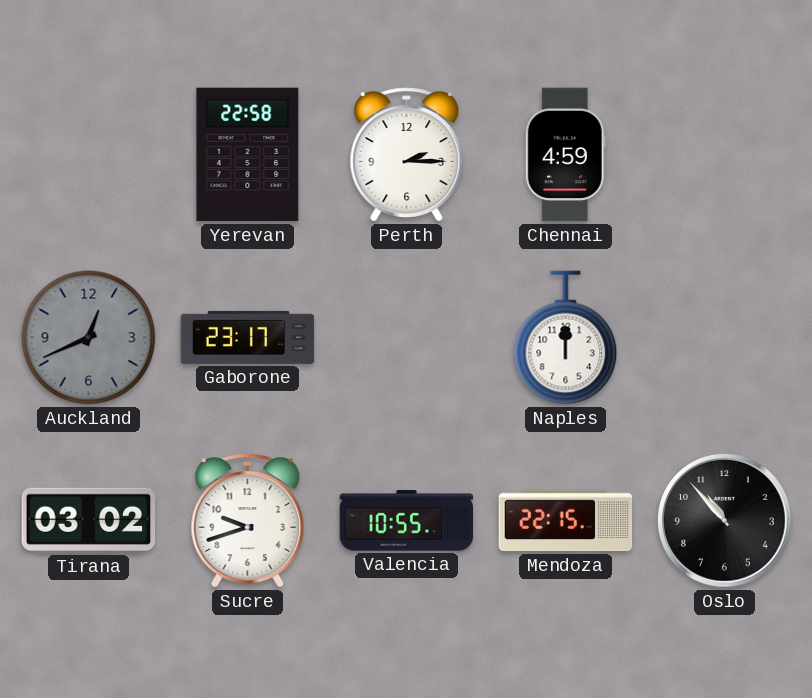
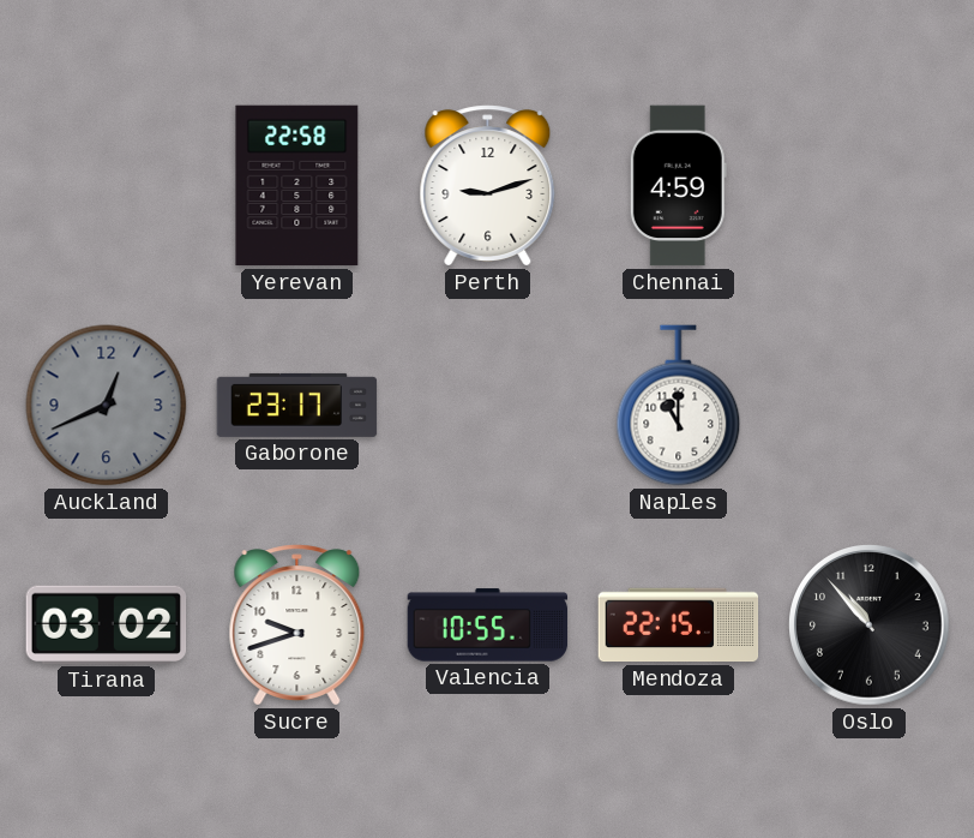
Perth: 2:15 -> 9:12
Naples: 12:00 -> 11:00
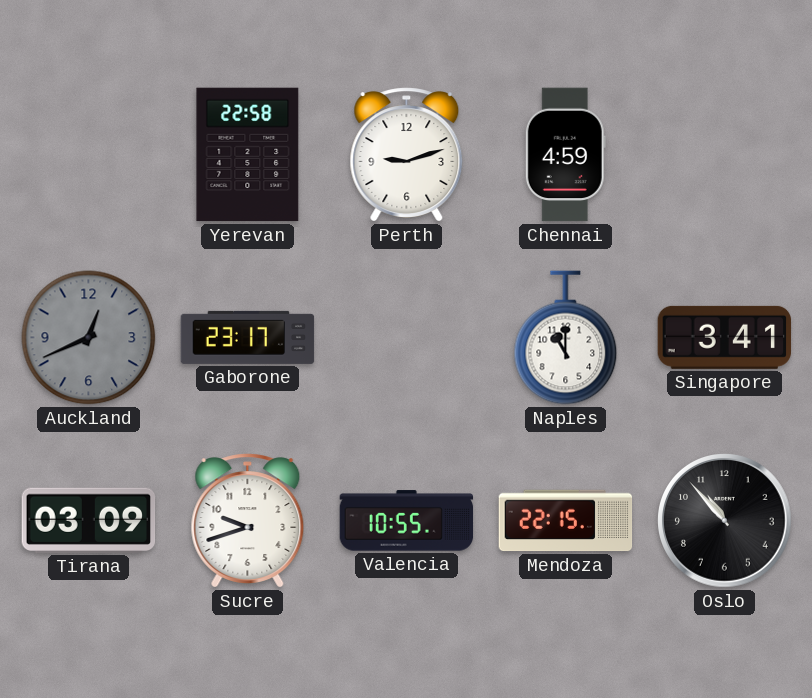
Singapore: none -> 3:41
Tirana: 03:02 -> 03:09
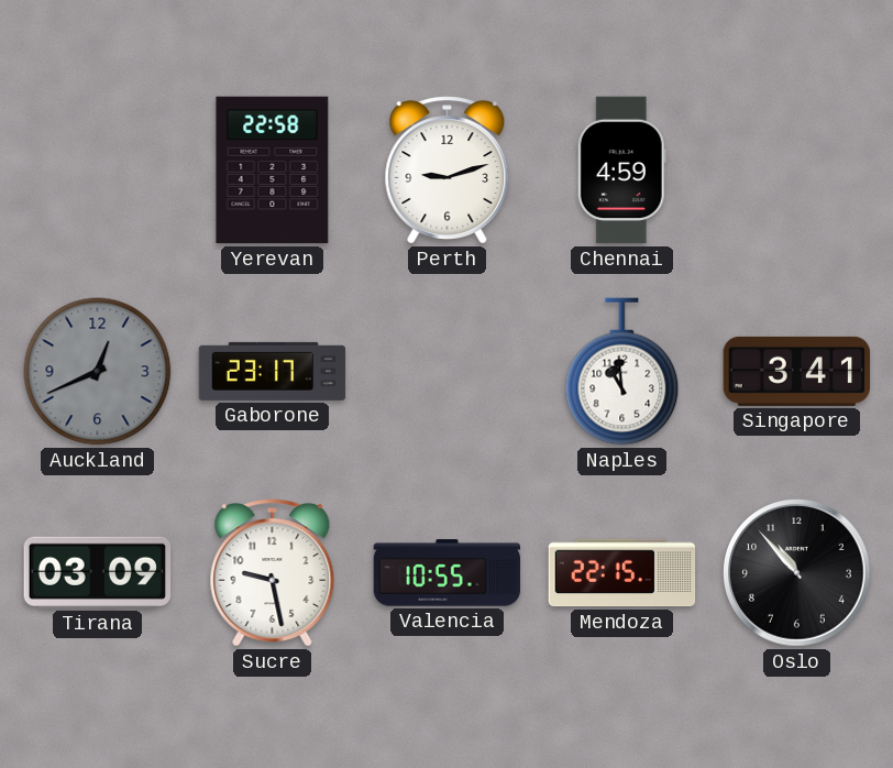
Naples: 11:00 -> 10:59
Sucre: 9:42 -> 9:28
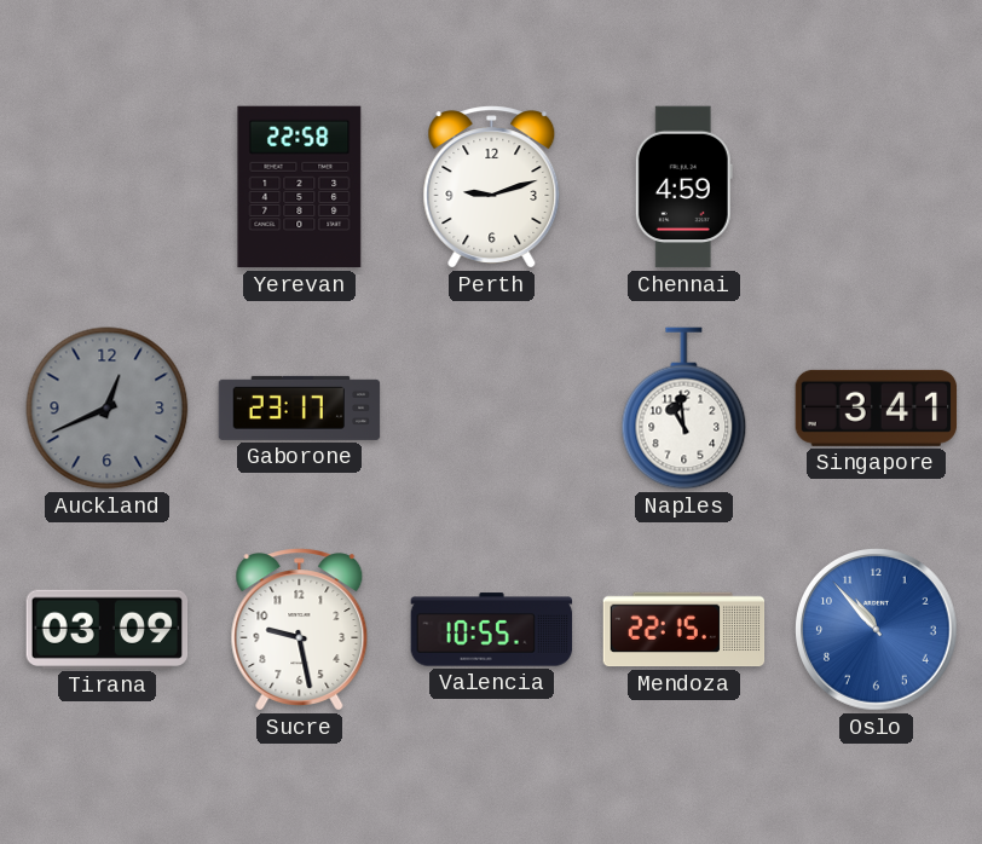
Oslo dial: black -> blue
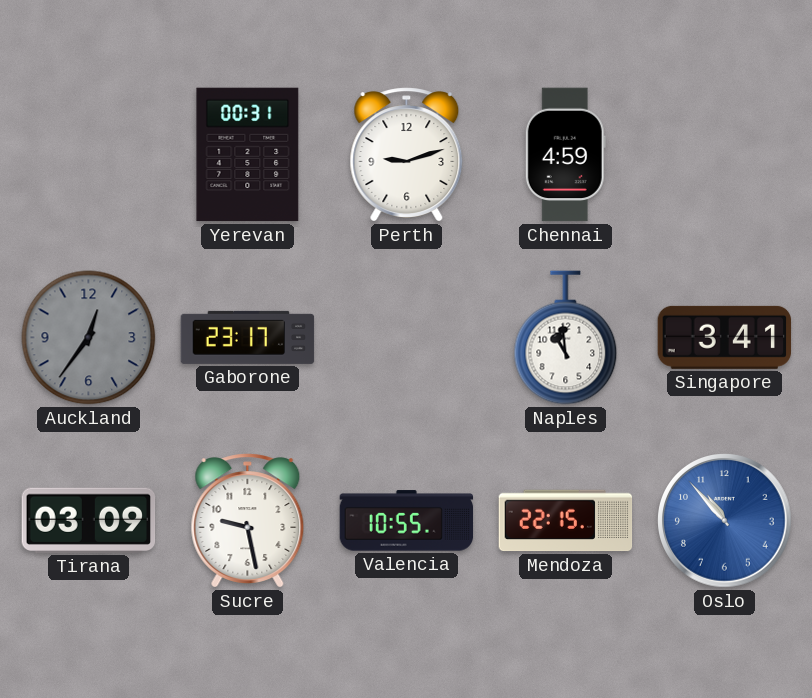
Yerevan: 22:58 -> 00:31
Auckland: 12:41 -> 12:36
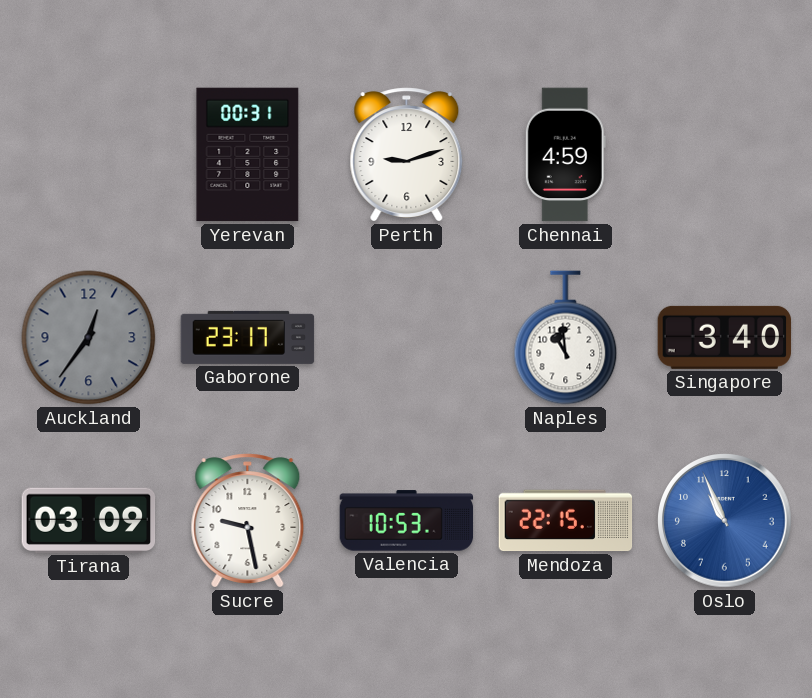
Singapore: 3:41 -> 3:40
Valencia: 10:55 -> 10:53
Oslo: 10:53 -> 10:56
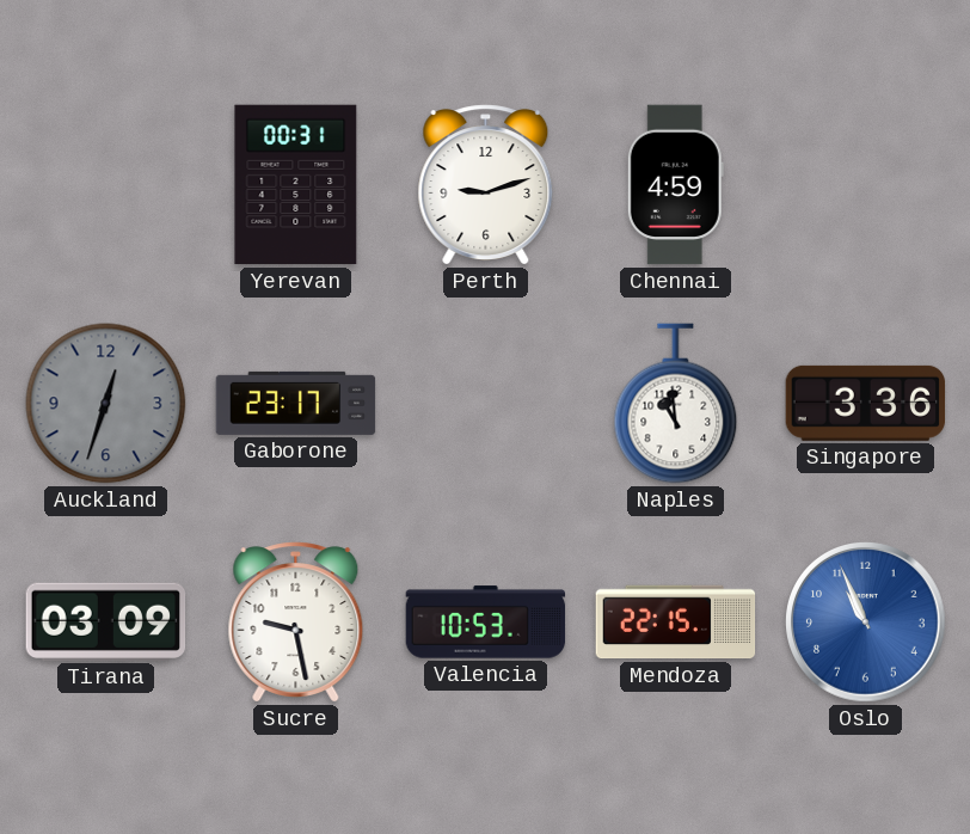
Auckland: 12:36 -> 12:33
Singapore: 3:40 -> 3:36
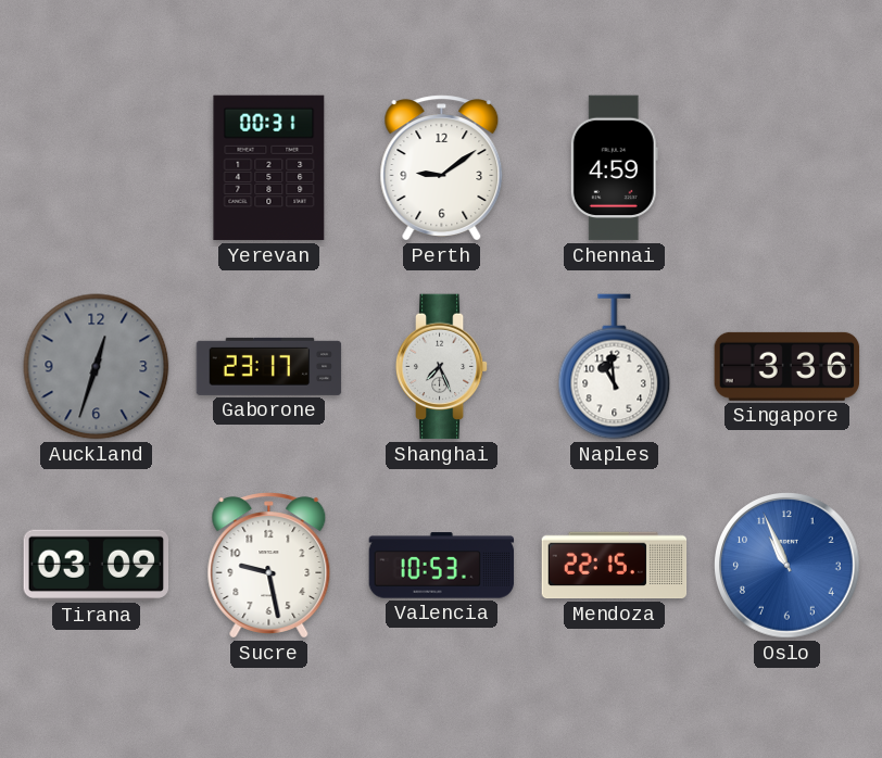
Perth: 9:12 -> 9:09
Shanghai: none -> 7:26
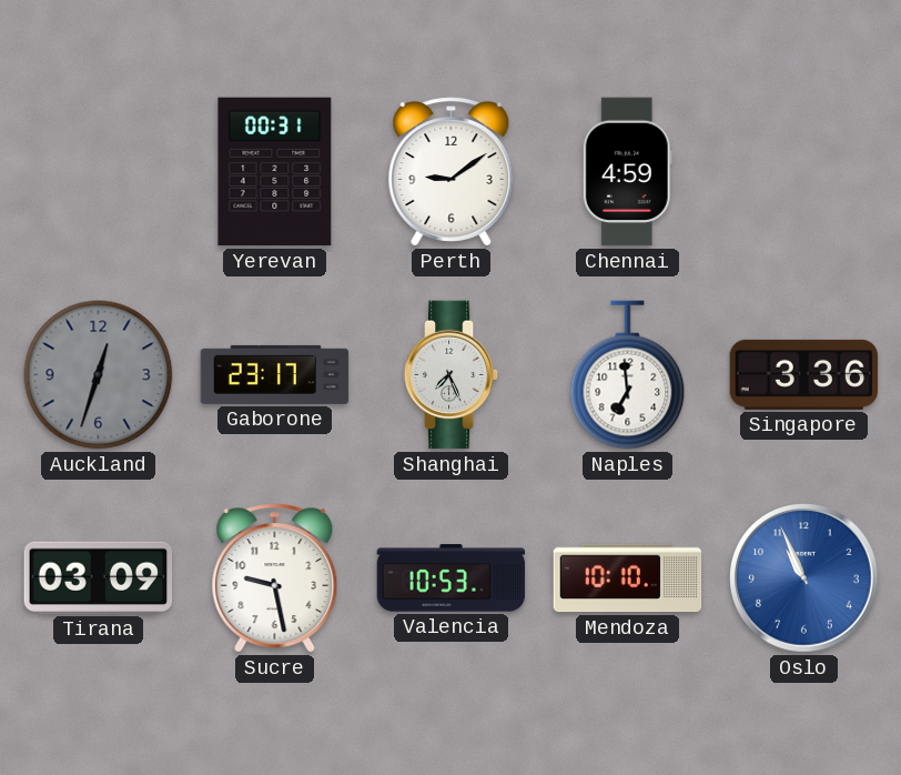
Naples: 10:59 -> 6:59
Mendoza: 22:15 -> 10:10
